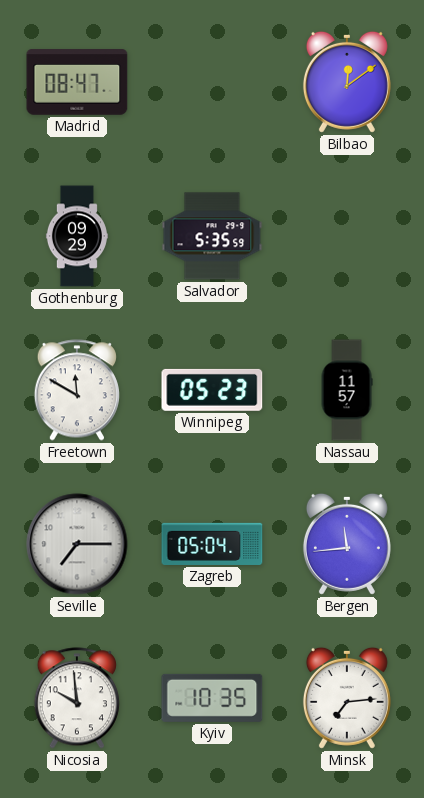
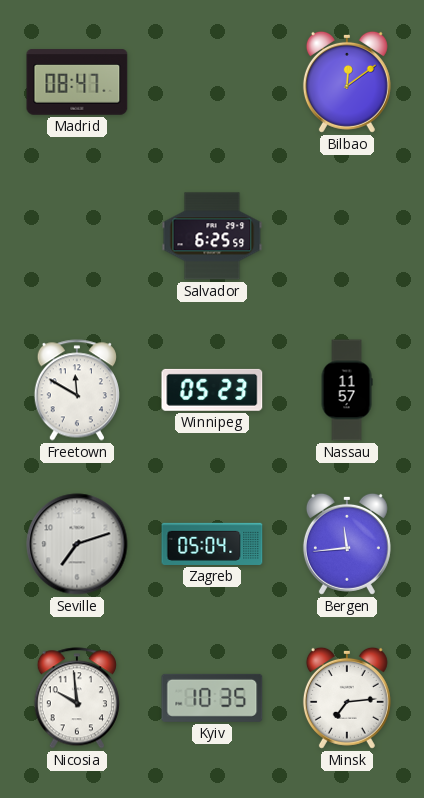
Gothenburg: 09:29 -> none
Salvador: 5:35 -> 6:25
Seville: 7:15 -> 7:12
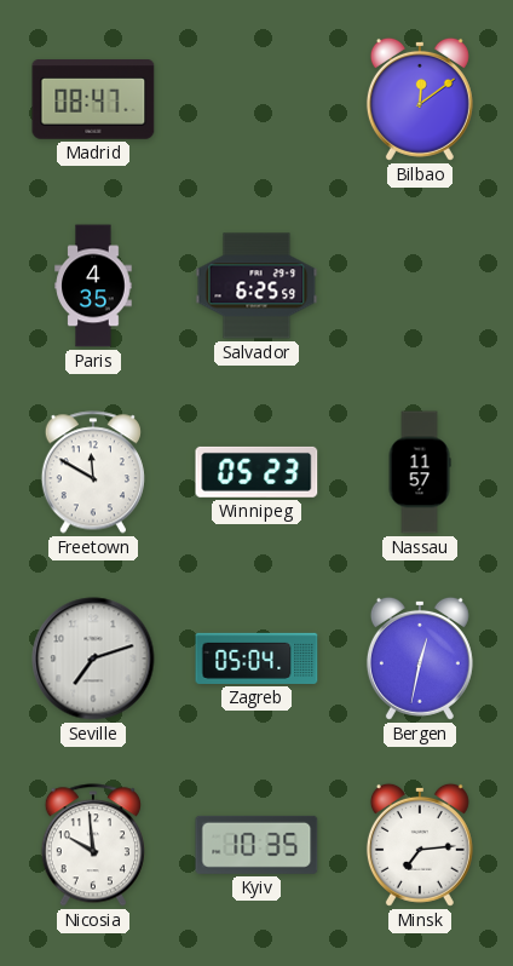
Paris: none -> 4:35
Bergen: 11:44 -> 12:32
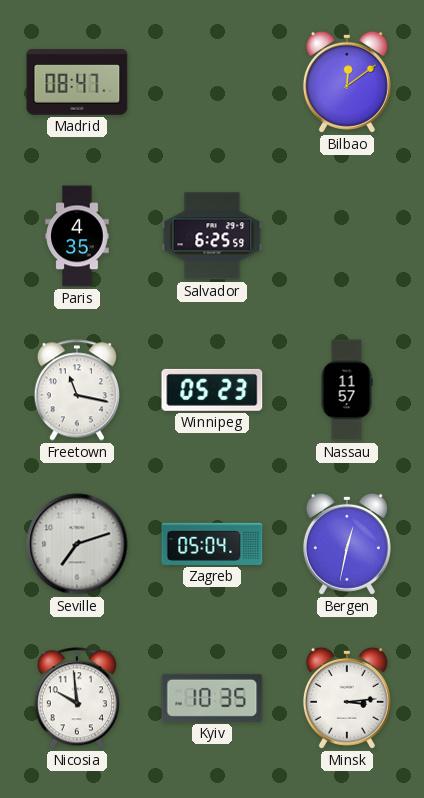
Freetown: 11:50 -> 11:17
Minsk: 7:14 -> 3:14
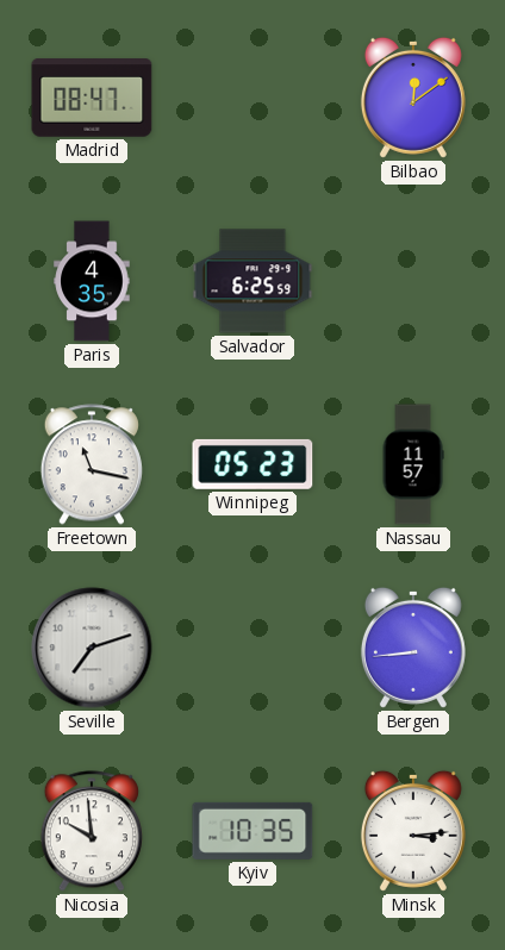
Zagreb: 05:04 -> none
Bergen: 12:32 -> 8:44
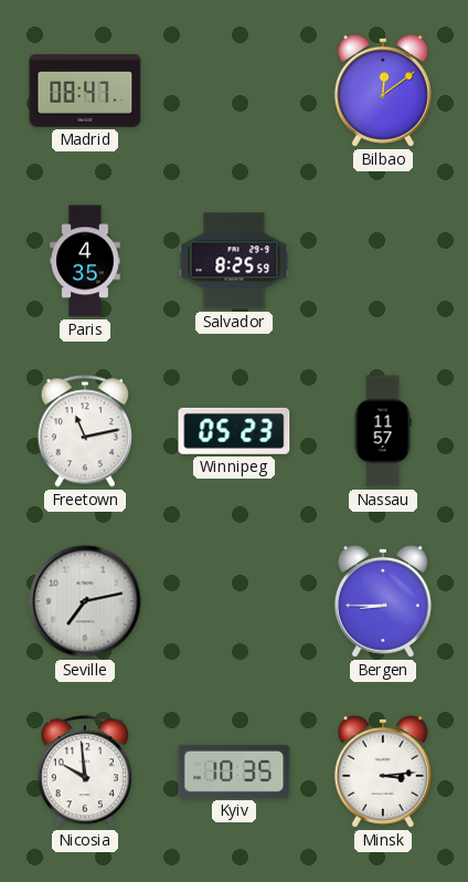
Salvador: 6:25 -> 8:25
Freetown: 11:17 -> 11:13
Seville: 7:12 -> 7:13
Bergen: 8:44 -> 8:45
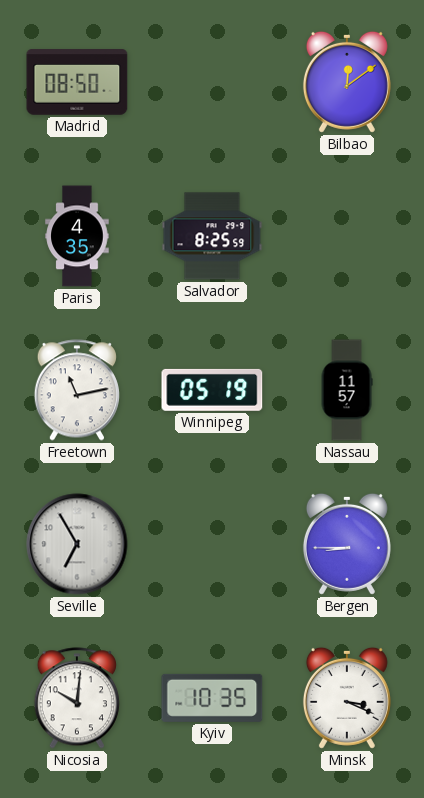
Madrid: 08:47 -> 08:50
Winnipeg: 05:23 -> 05:19
Seville: 7:13 -> 6:55
Nicosia: 9:59 -> 10:01
Minsk: 3:14 -> 3:19
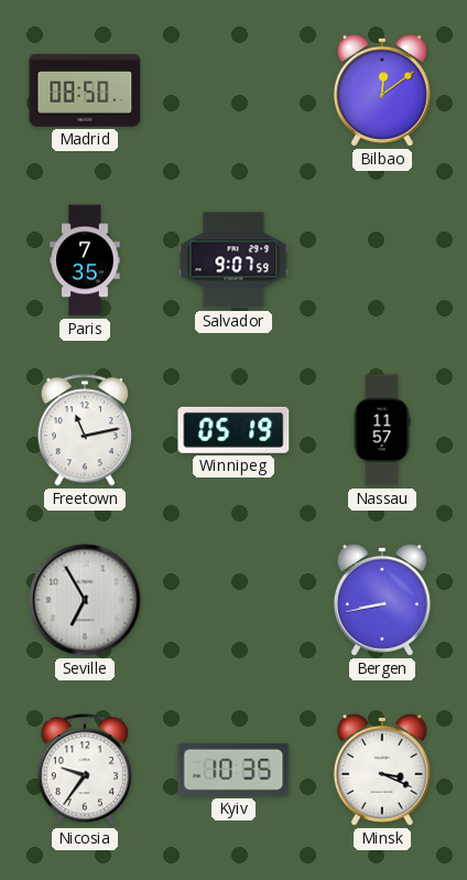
Paris: 4:35 -> 7:35
Salvador: 8:25 -> 9:07
Bergen: 8:45 -> 8:43
Nicosia: 10:01 -> 9:36
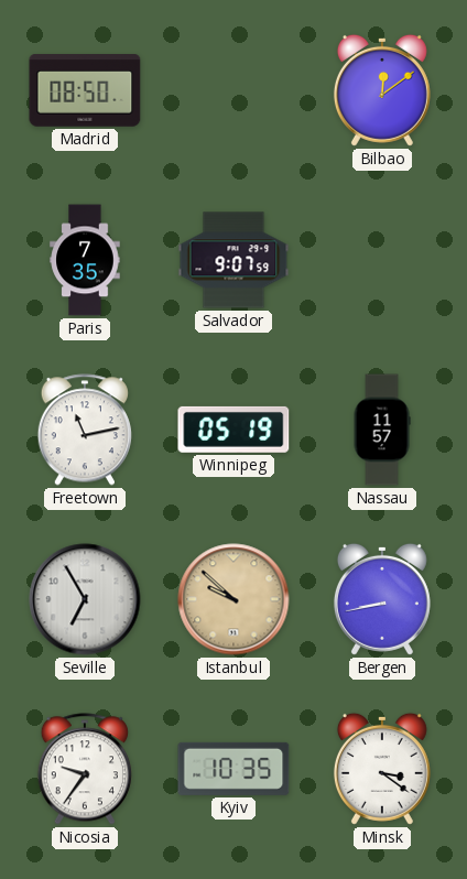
Istanbul: none -> 9:52
Minsk: 3:19 -> 3:21
